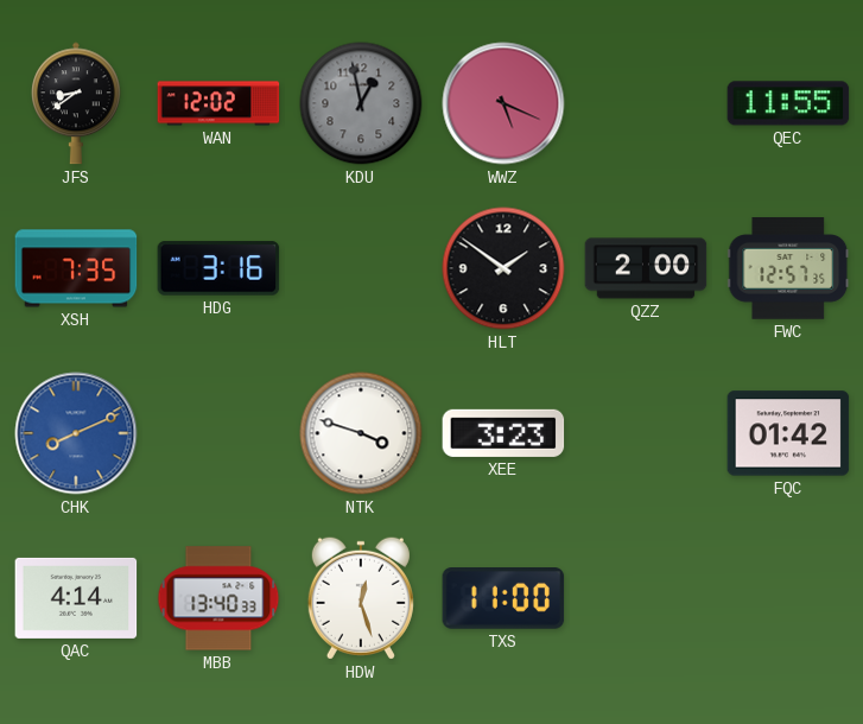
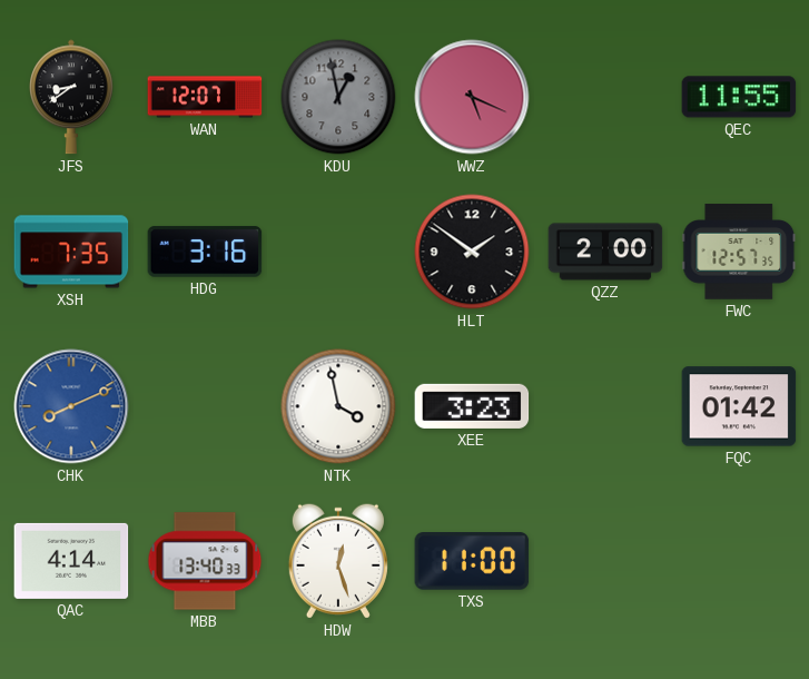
WAN: 12:02 -> 12:07
NTK: 3:48 -> 3:58
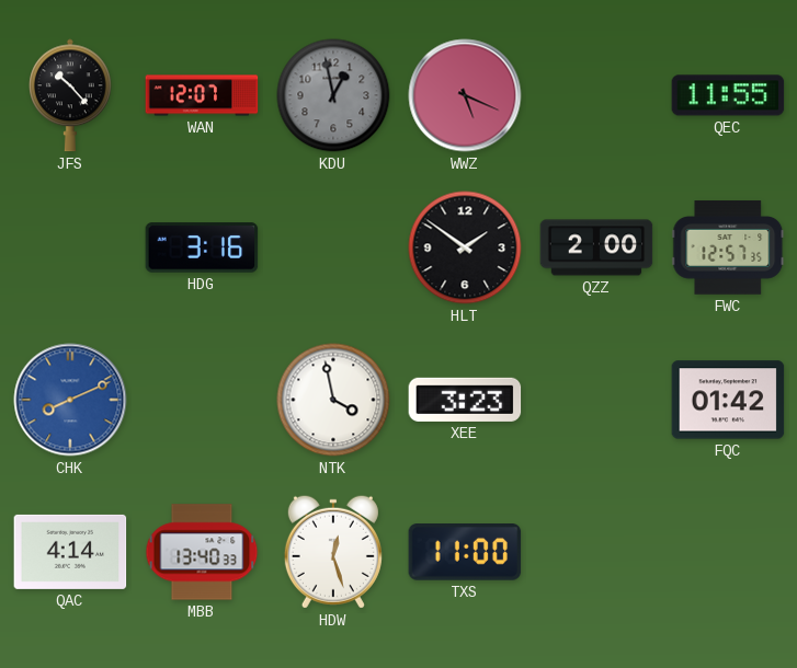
JFS: 8:39 -> 10:23
XSH: 7:35 -> none
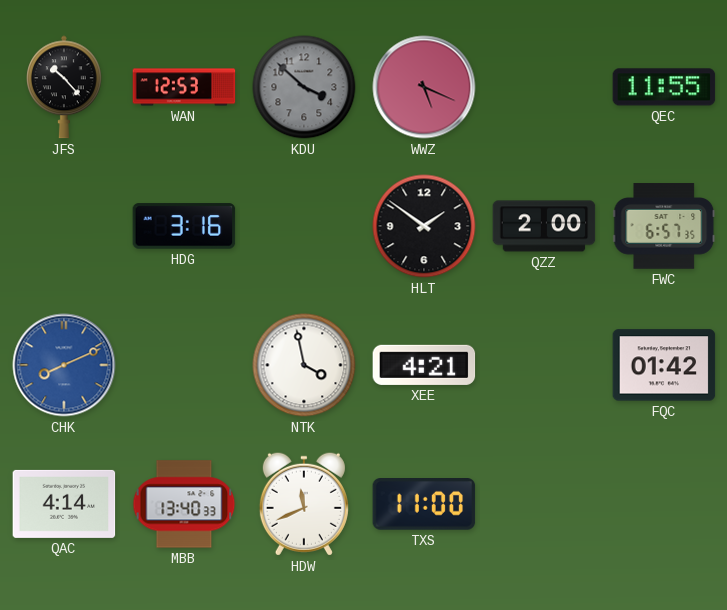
WAN: 12:07 -> 12:53
KDU: 12:58 -> 3:52
FWC: 12:57 -> 6:57
XEE: 3:23 -> 4:21
HDW: 12:27 -> 11:41
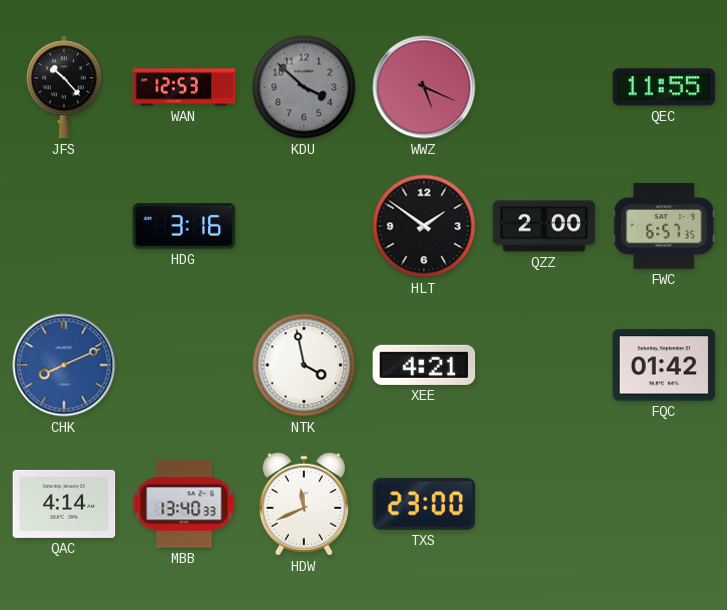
TXS: 11:00 -> 23:00
